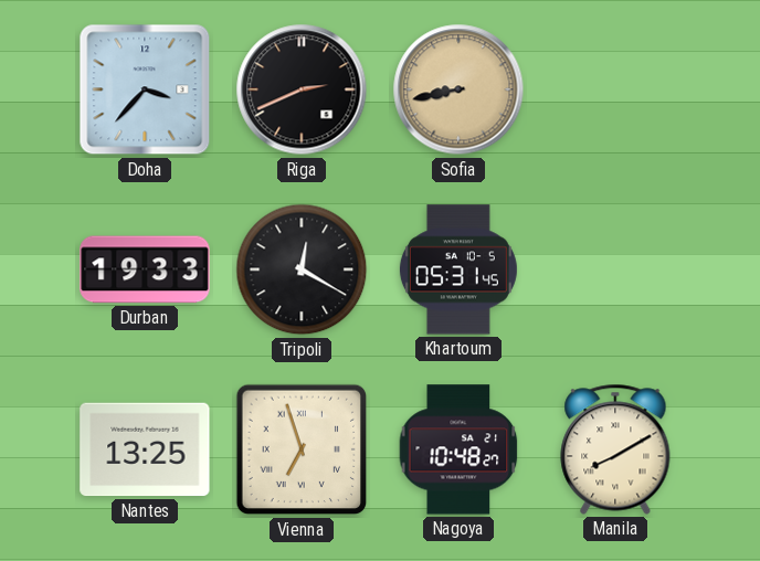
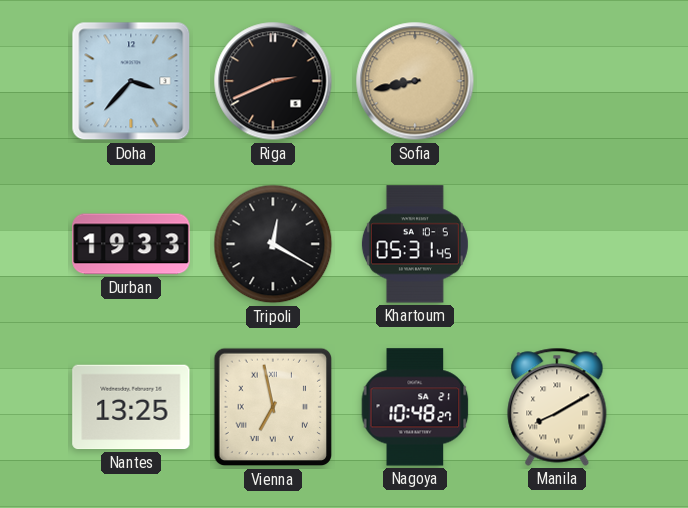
Vienna: 6:57 -> 6:58
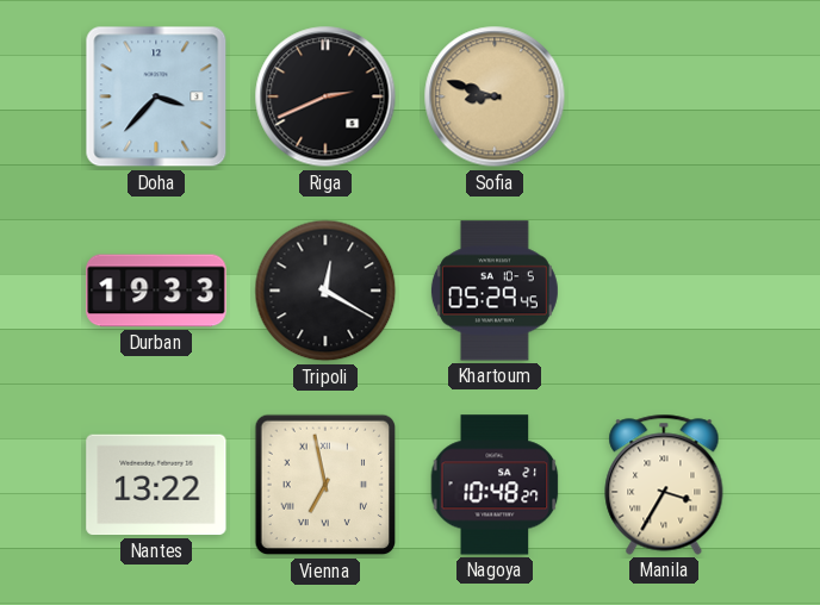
Sofia: 8:43 -> 8:48
Khartoum: 05:31 -> 05:29
Nantes: 13:25 -> 13:22
Manila: 8:10 -> 3:35
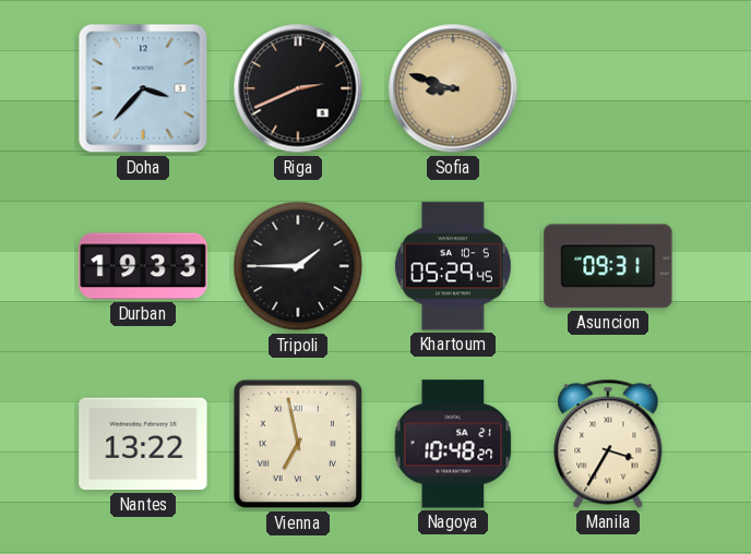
Tripoli: 12:20 -> 1:45
Asuncion: none -> 09:31
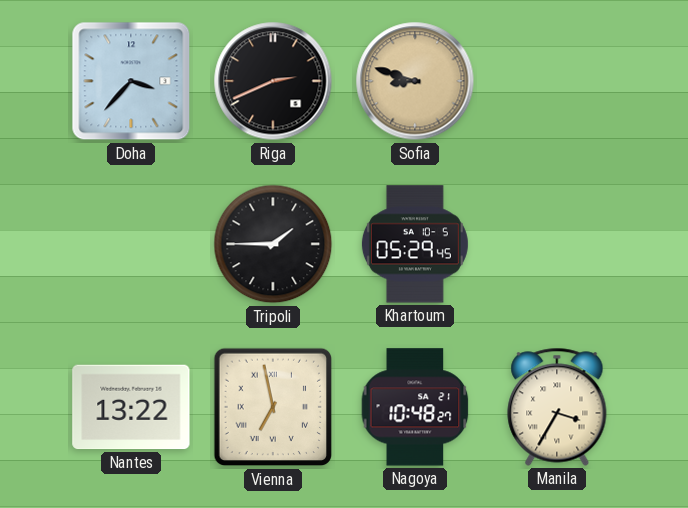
Durban: 19:33 -> none
Asuncion: 09:31 -> none
